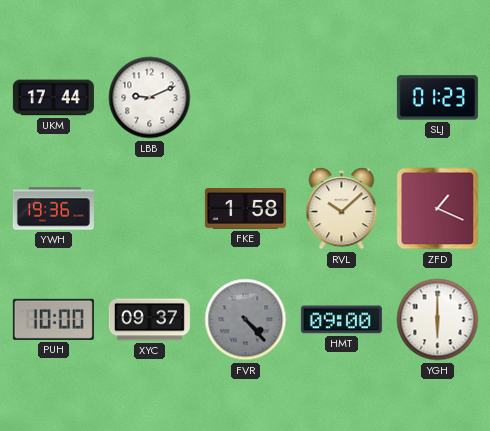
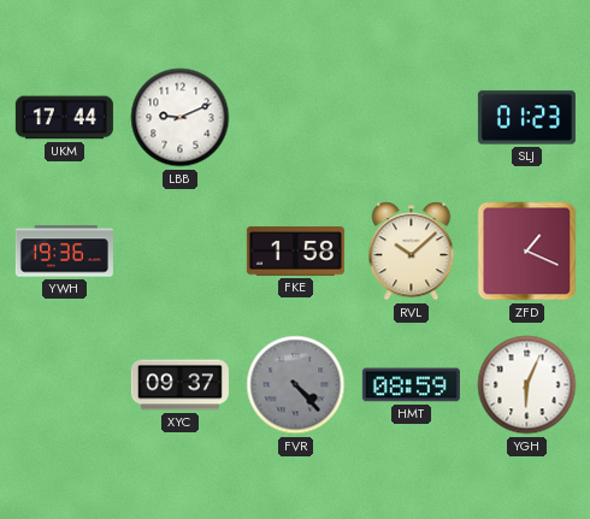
PUH: 10:00 -> none
HMT: 09:00 -> 08:59
YGH: 6:00 -> 6:04
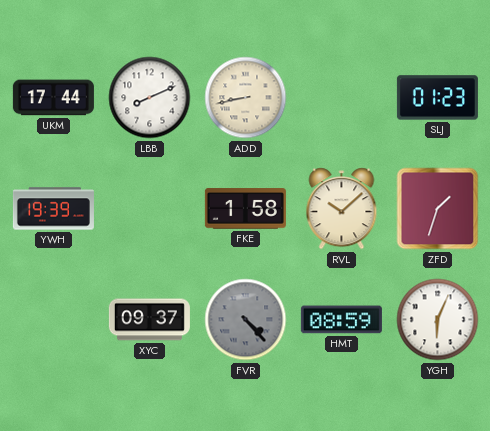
LBB: 9:11 -> 8:11
ADD: none -> 8:43
YWH: 19:36 -> 19:39
ZFD: 1:19 -> 1:33
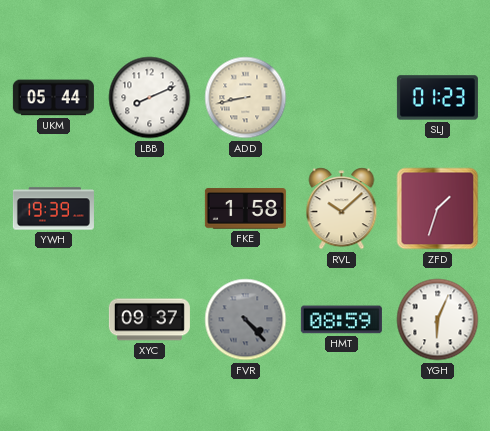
UKM: 17:44 -> 05:44
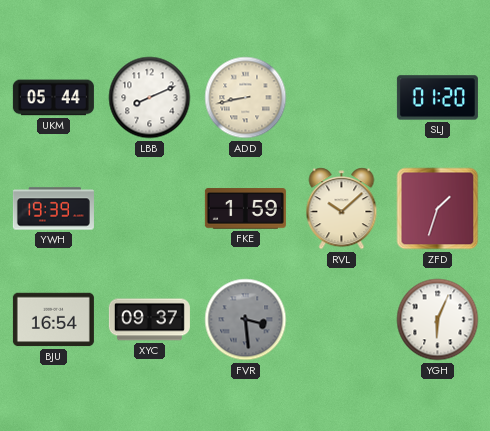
SLJ: 01:23 -> 01:20
FKE: 1:58 -> 1:59
BJU: none -> 16:54
FVR: 4:23 -> 3:29
HMT: 08:59 -> none
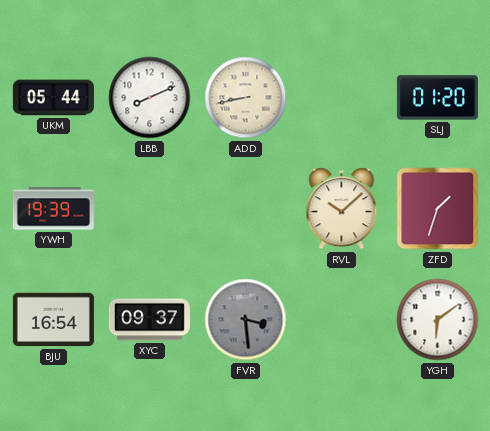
FKE: 1:59 -> none
YGH: 6:04 -> 6:09
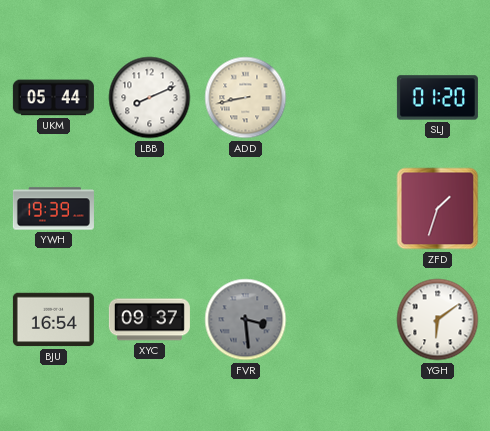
RVL: 10:08 -> none
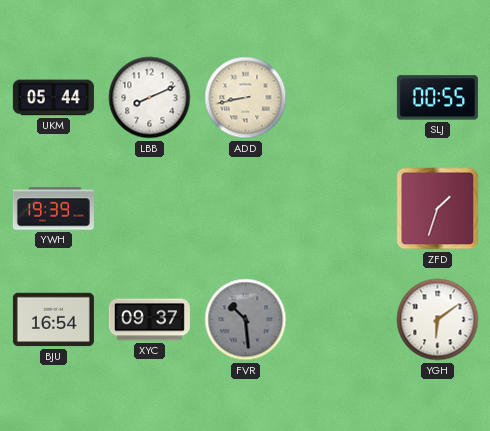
SLJ: 01:20 -> 00:55
FVR: 3:29 -> 10:29
